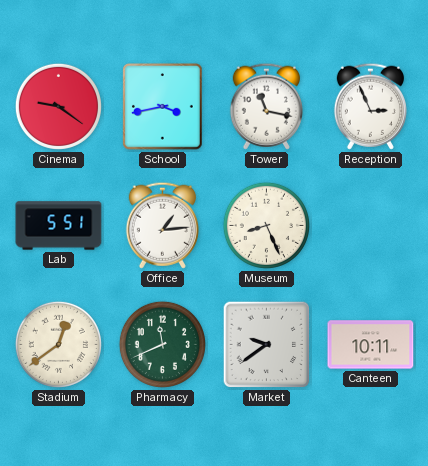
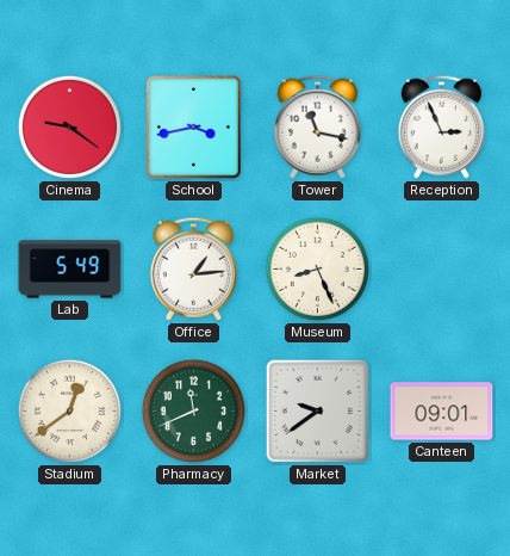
Lab: 5:51 -> 5:49
Canteen: 10:11 -> 09:01
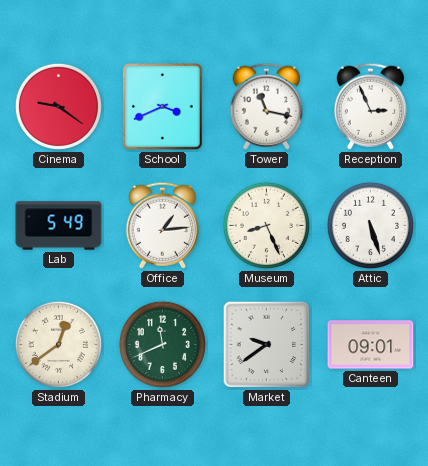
School: 3:43 -> 3:41
Attic: none -> 5:27
